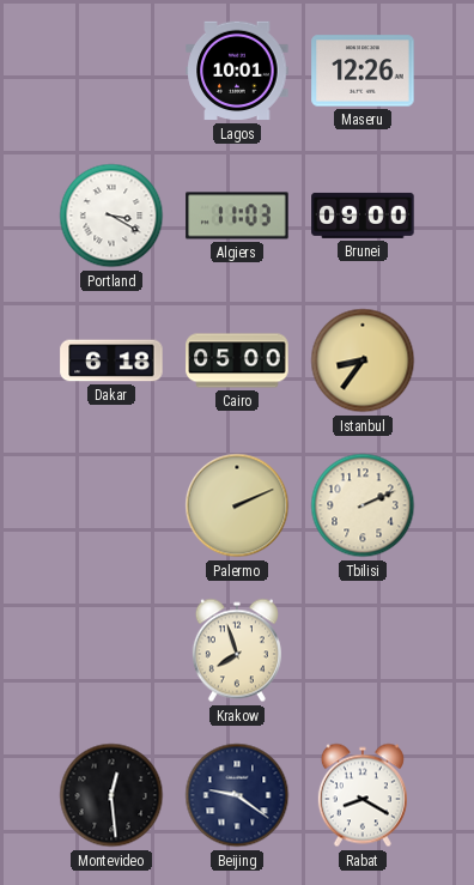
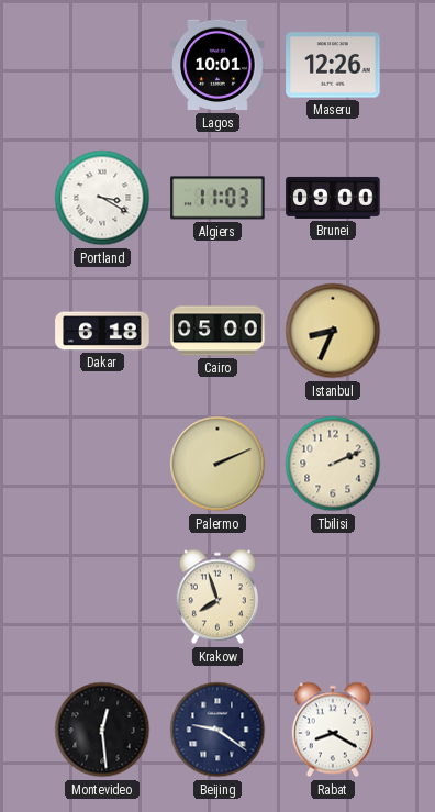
Istanbul: 8:36 -> 8:34
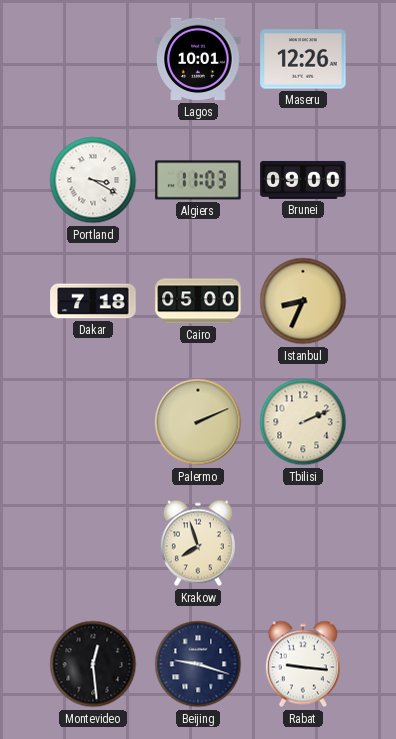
Dakar: 6:18 -> 7:18
Beijing: 9:21 -> 9:18
Rabat: 8:20 -> 9:16
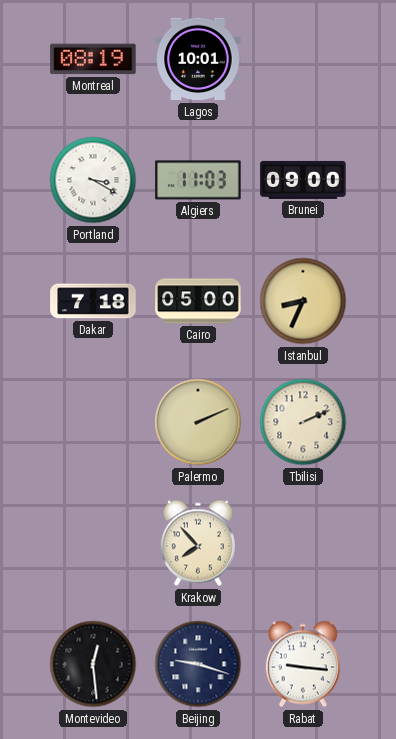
Montreal: none -> 08:19
Maseru: 12:26 -> none
Krakow: 7:57 -> 7:53
